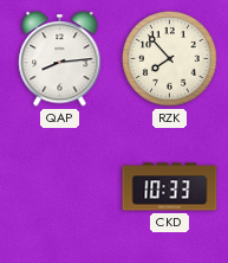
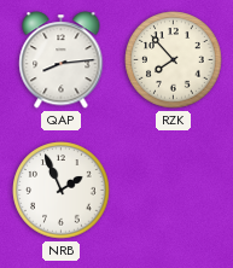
NRB: none -> 1:56
CKD: 10:33 -> none
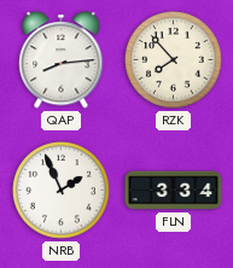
FLN: none -> 3:34
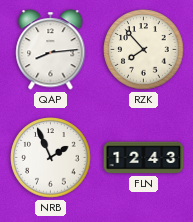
FLN: 3:34 -> 12:43
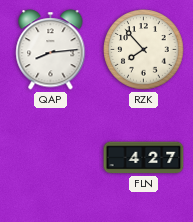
NRB: 1:56 -> none
FLN: 12:43 -> 4:27
